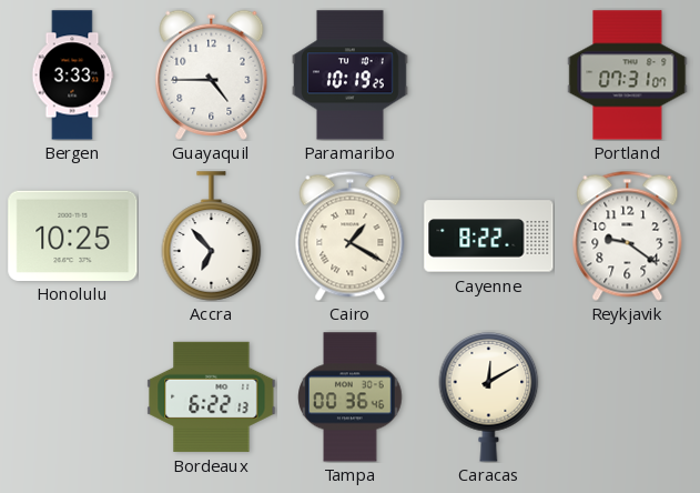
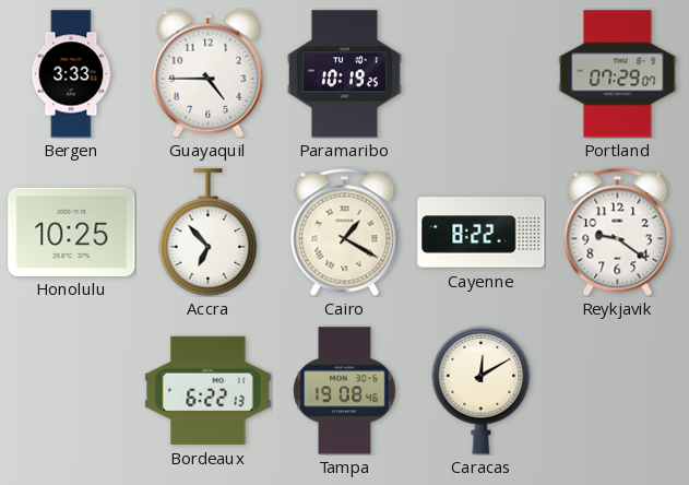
Portland: 07:31 -> 07:29
Tampa: 00:36 -> 19:08
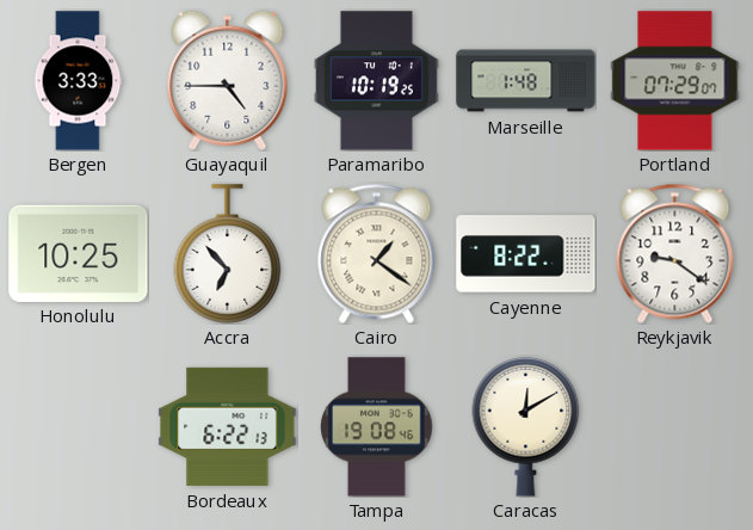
Marseille: none -> 1:48
Cairo: 1:20 -> 1:21
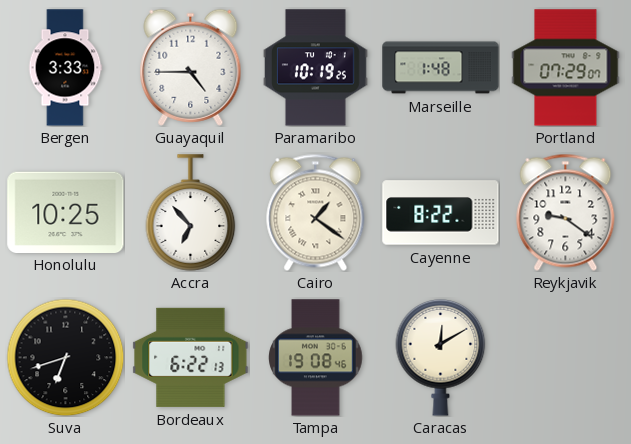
Suva: none -> 6:42
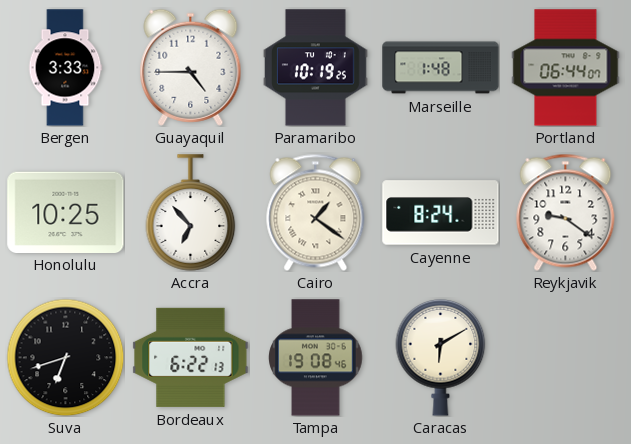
Portland: 07:29 -> 06:44
Cayenne: 8:22 -> 8:24
Caracas: 12:10 -> 6:10
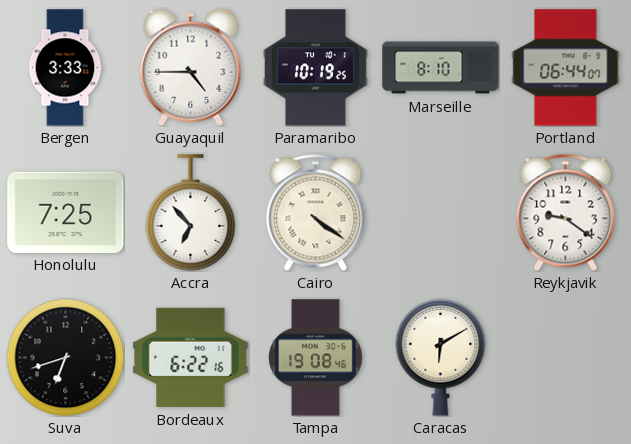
Marseille: 1:48 -> 8:10
Honolulu: 10:25 -> 7:25
Cairo: 1:21 -> 4:21
Cayenne: 8:24 -> none
Bordeaux: 6:22:13 -> 6:22:16
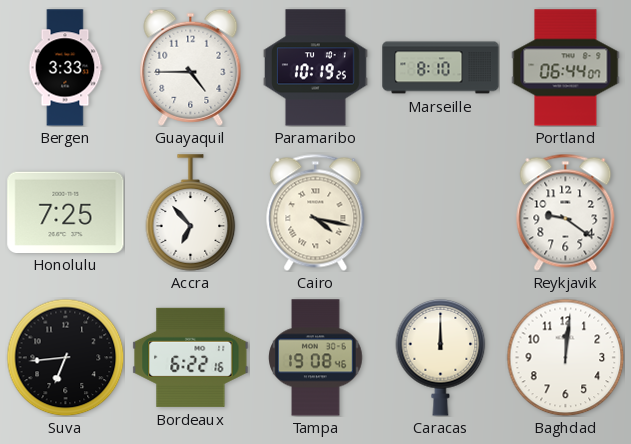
Cairo: 4:21 -> 4:17
Suva: 6:42 -> 6:44
Caracas: 6:10 -> 12:00
Baghdad: none -> 12:01
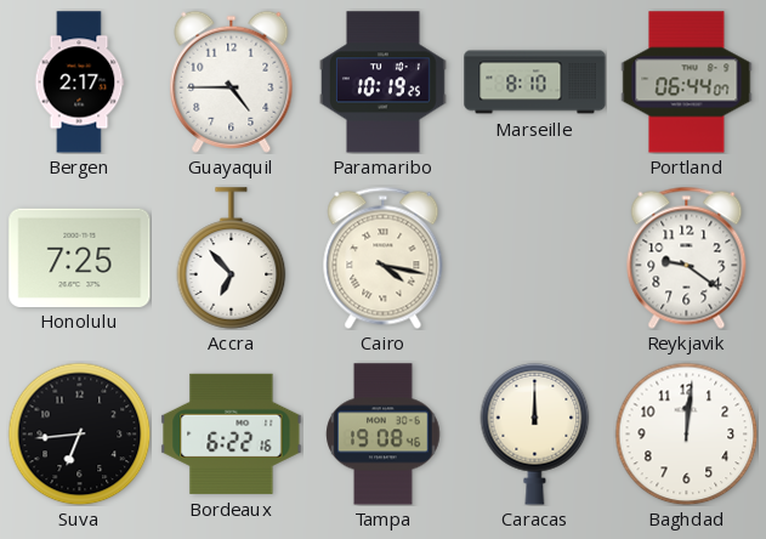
Bergen: 3:33 -> 2:17
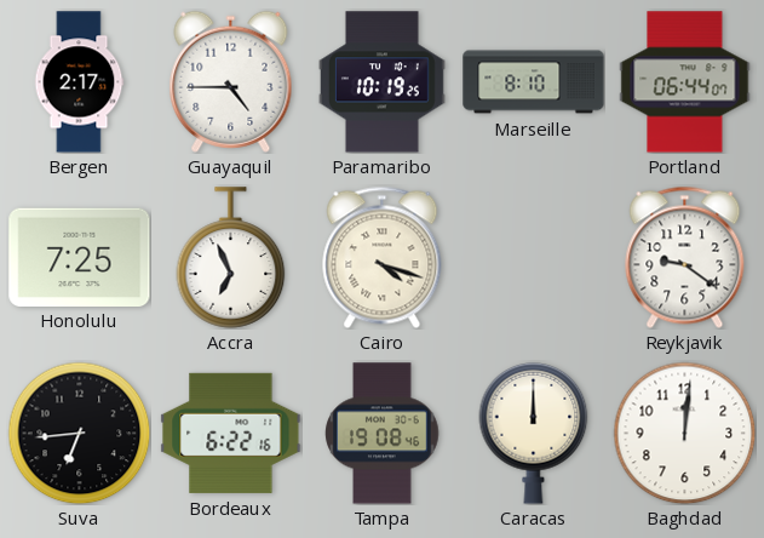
Accra: 6:53 -> 6:56
Cairo: 4:17 -> 4:18
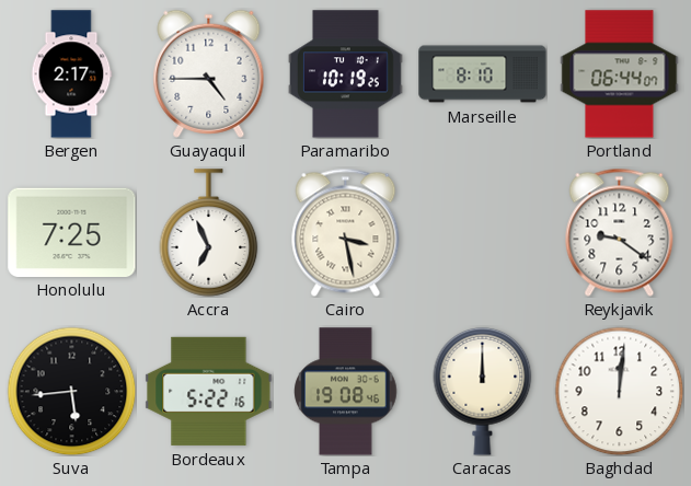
Cairo: 4:18 -> 3:28
Suva: 6:44 -> 5:44
Bordeaux: 6:22 -> 5:22
